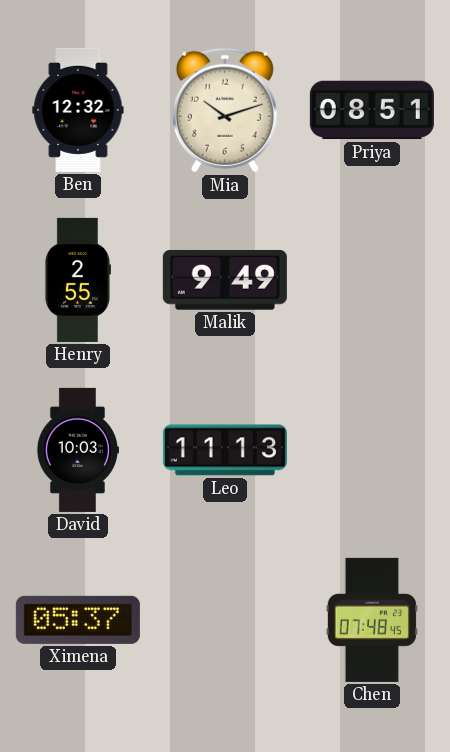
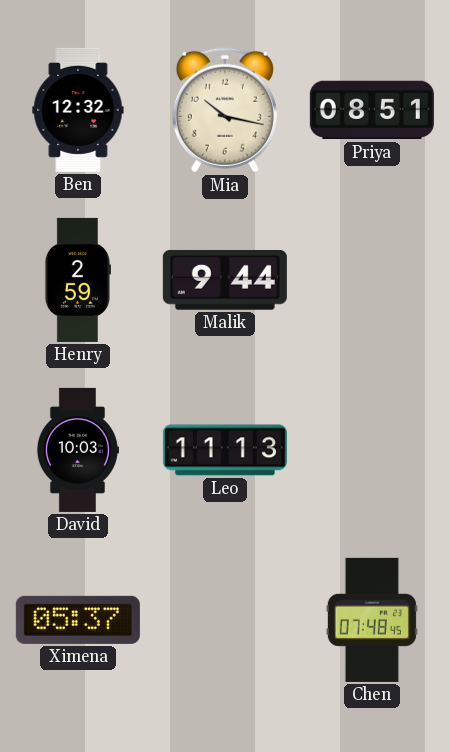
Mia: 10:12 -> 10:17
Henry: 2:55 -> 2:59
Malik: 9:49 -> 9:44
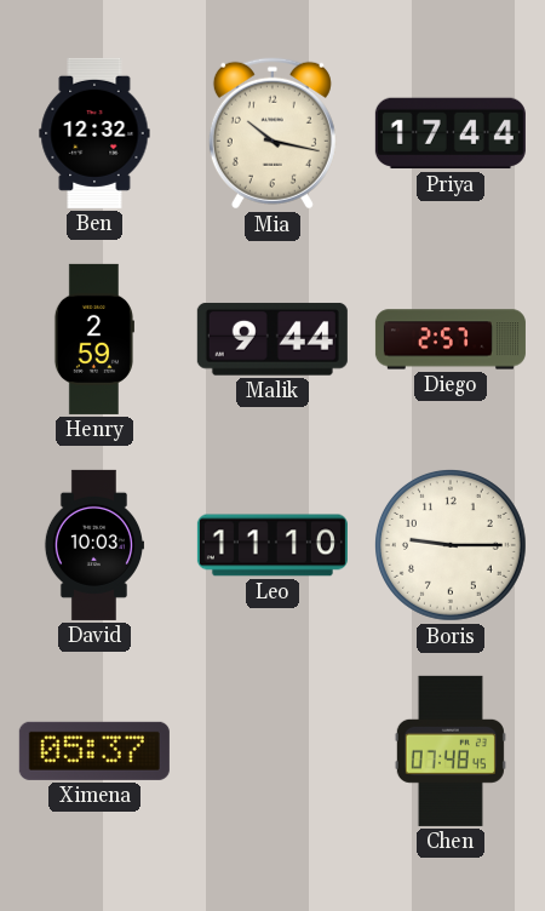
Priya: 08:51 -> 17:44
Diego: none -> 2:57
Leo: 11:13 -> 11:10
Boris: none -> 9:15
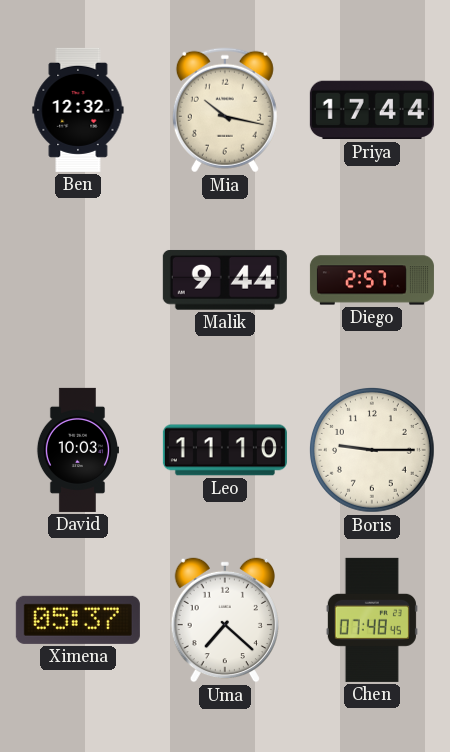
Henry: 2:59 -> none
Uma: none -> 7:22
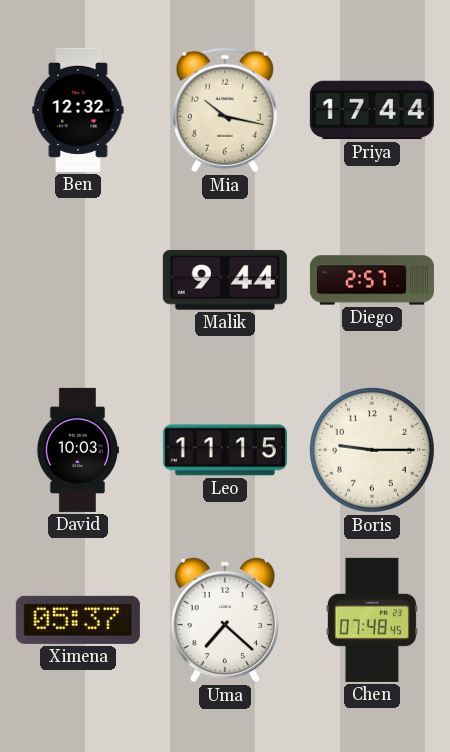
Leo: 11:10 -> 11:15
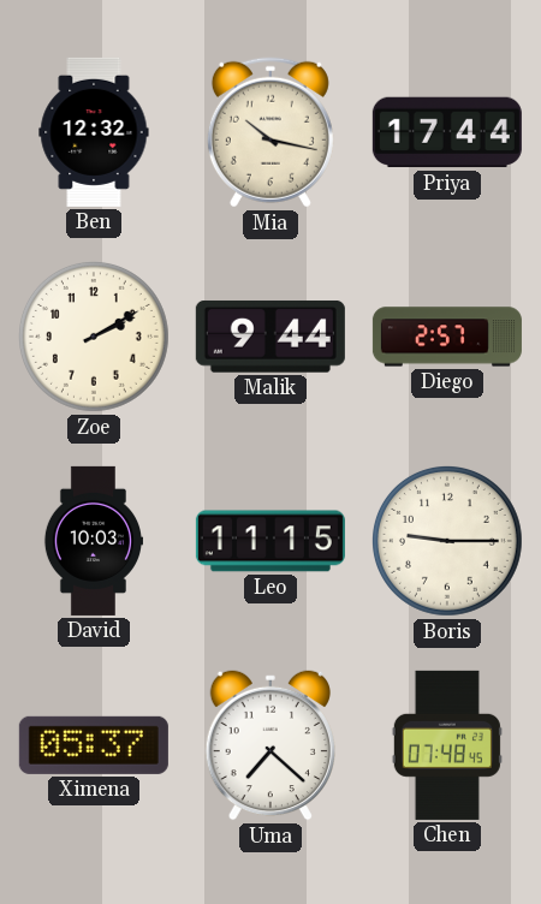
Zoe: none -> 2:10
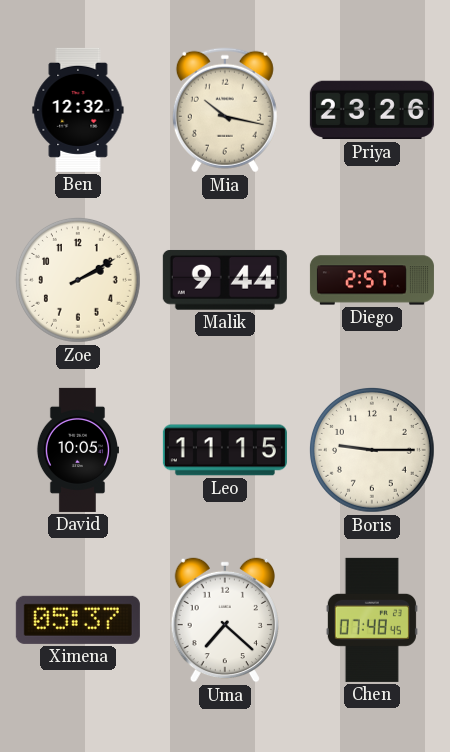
Priya: 17:44 -> 23:26
David: 10:03 -> 10:05
